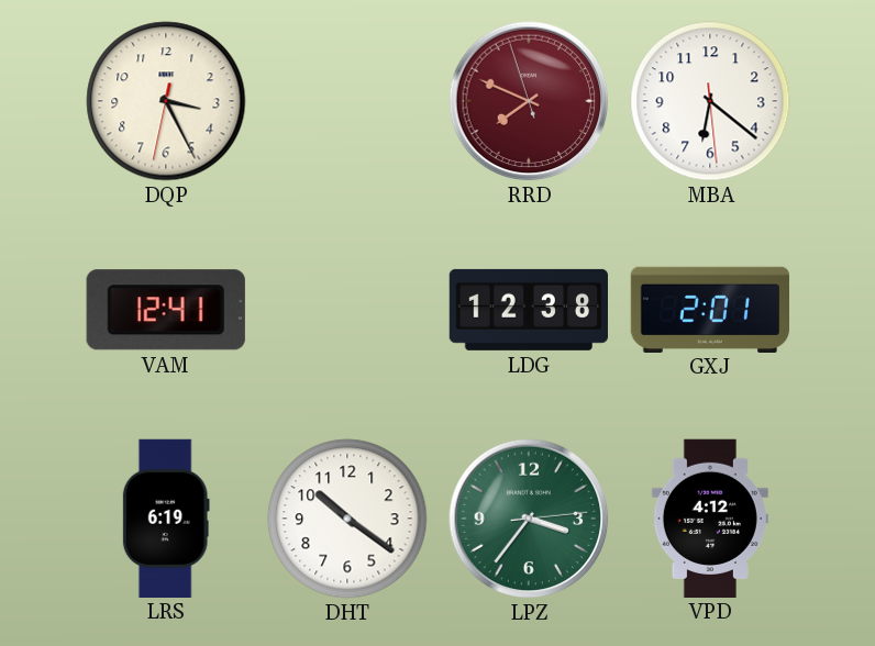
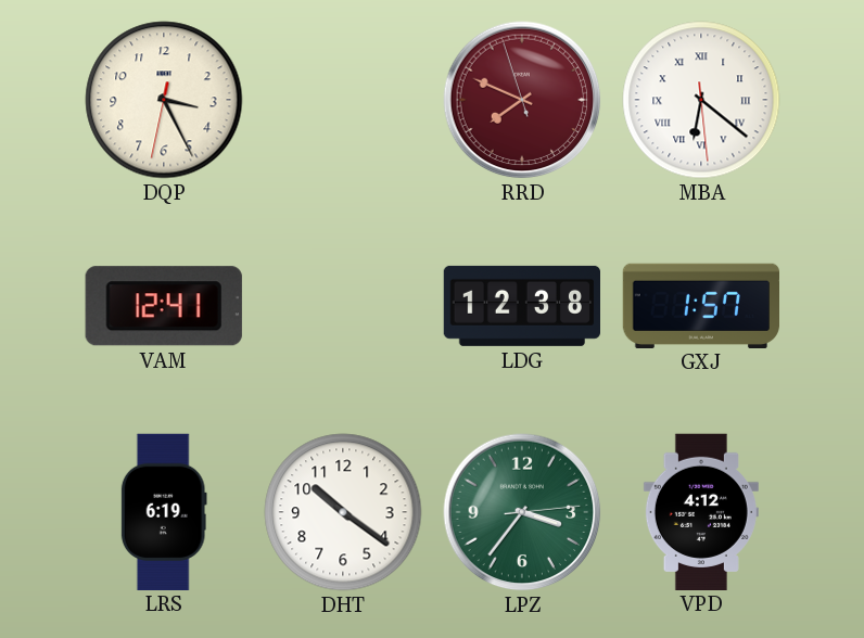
MBA numerals: Arabic -> Roman
GXJ: 2:01 -> 1:57
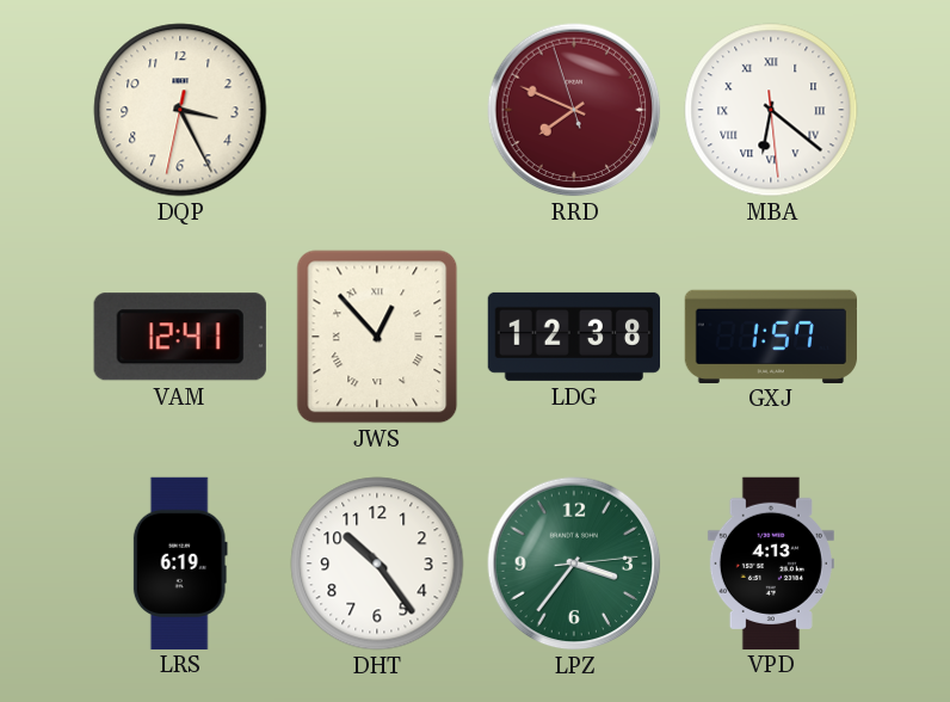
JWS: none -> 12:53
DHT: 10:21 -> 10:24
VPD: 4:12 -> 4:13
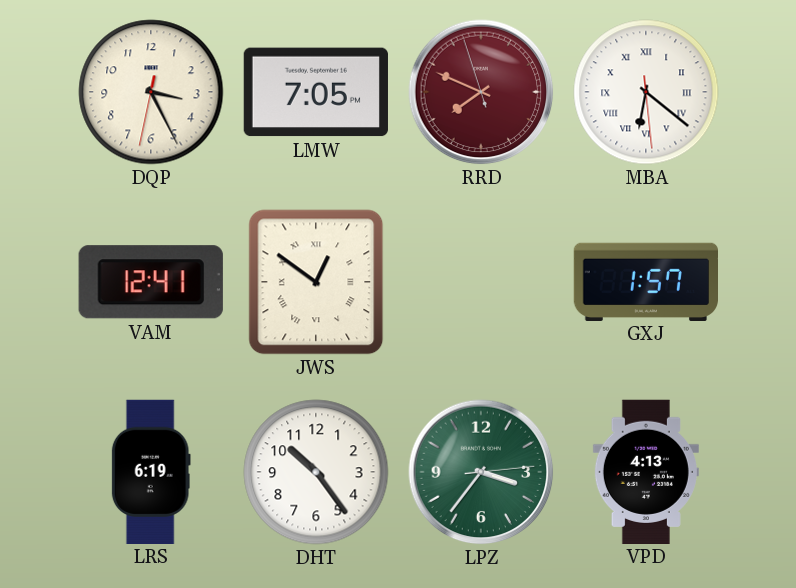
LMW: none -> 7:05
JWS: 12:53 -> 12:51
LDG: 12:38 -> none
